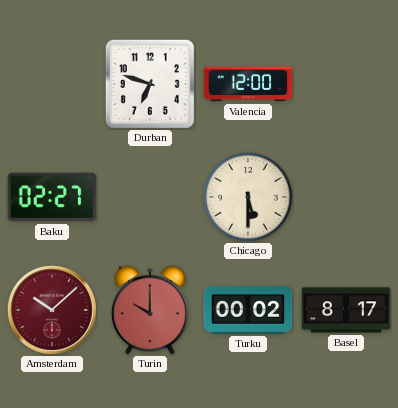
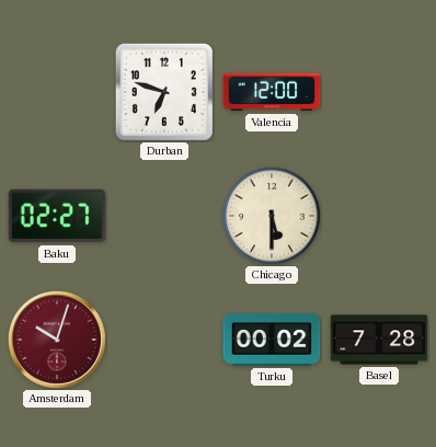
Amsterdam: 10:08 -> 10:03
Turin: 10:00 -> none
Basel: 8:17 -> 7:28
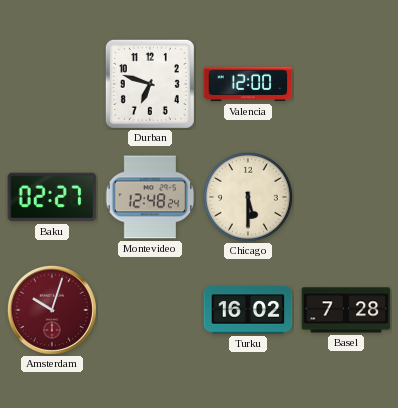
Montevideo: none -> 12:48
Turku: 00:02 -> 16:02
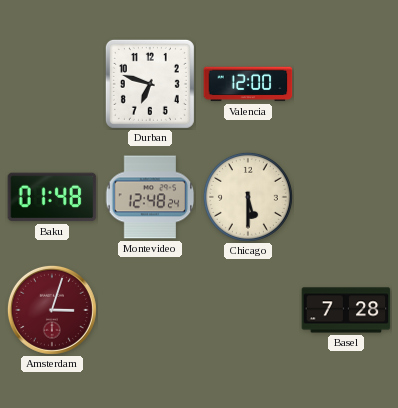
Baku: 02:27 -> 01:48
Amsterdam: 10:03 -> 3:03
Turku: 16:02 -> none
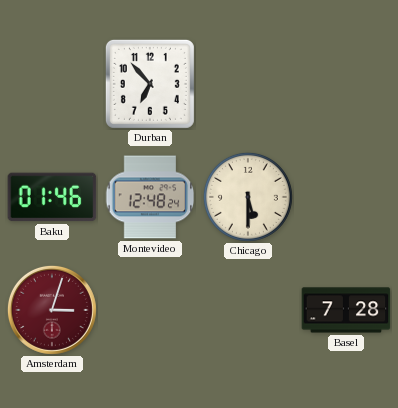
Durban: 6:48 -> 6:53
Valencia: 12:00 -> none
Baku: 01:48 -> 01:46
